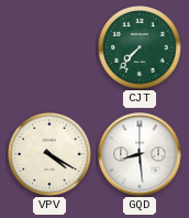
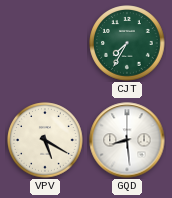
CJT: 7:37 -> 7:35
VPV: 4:20 -> 5:20
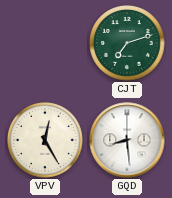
CJT: 7:35 -> 7:12
VPV: 5:20 -> 12:25
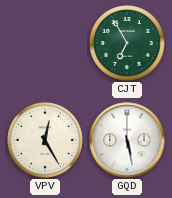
CJT: 7:12 -> 6:55
GQD: 8:29 -> 5:28
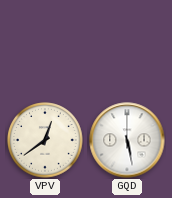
CJT: 6:55 -> none
VPV: 12:25 -> 12:39
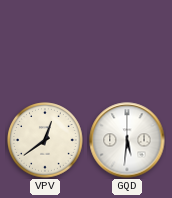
GQD: 5:28 -> 5:31
